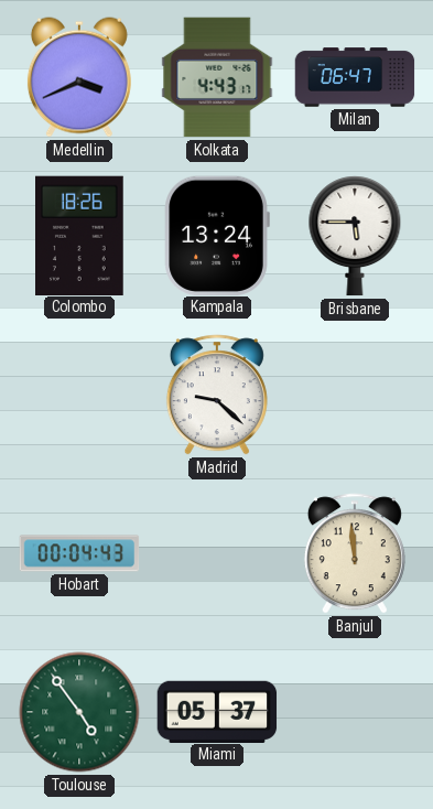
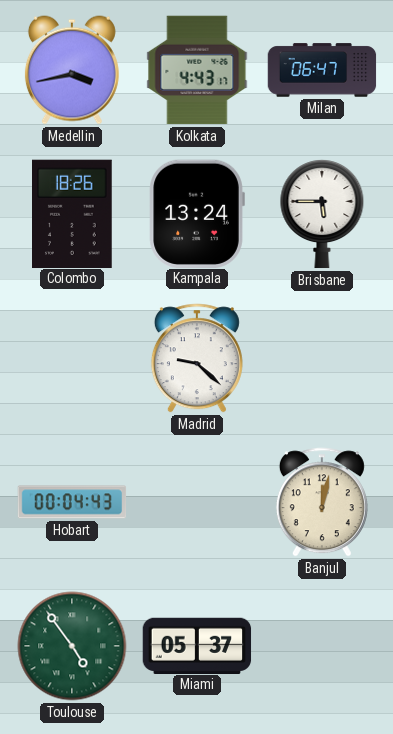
Medellin: 3:41 -> 3:43
Banjul: 11:59 -> 12:02
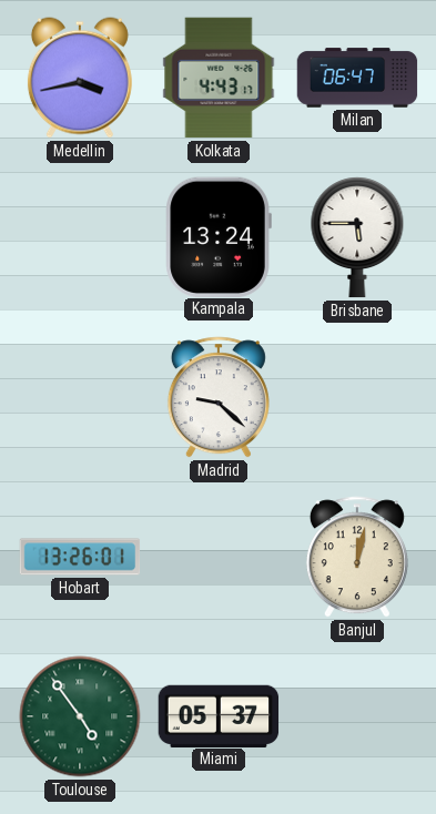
Colombo: 18:26 -> none
Hobart: 00:04 -> 13:26
